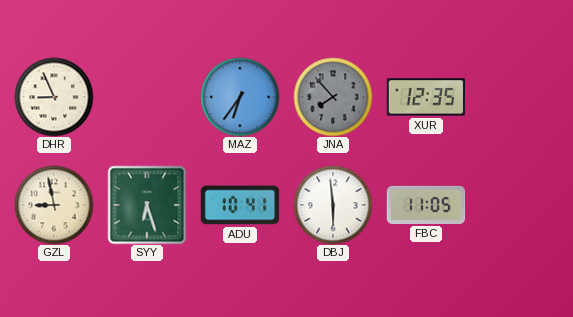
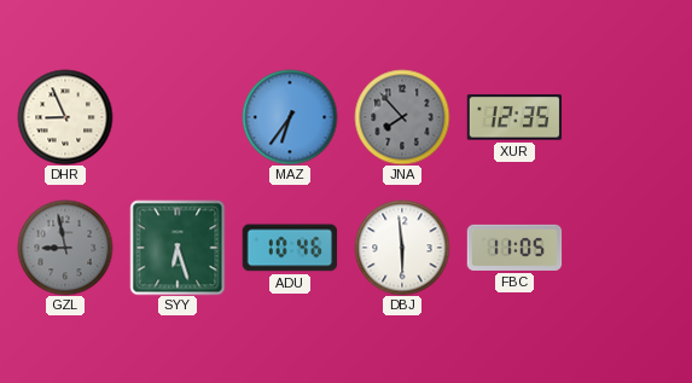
GZL dial: cream -> grey
ADU: 10:41 -> 10:46
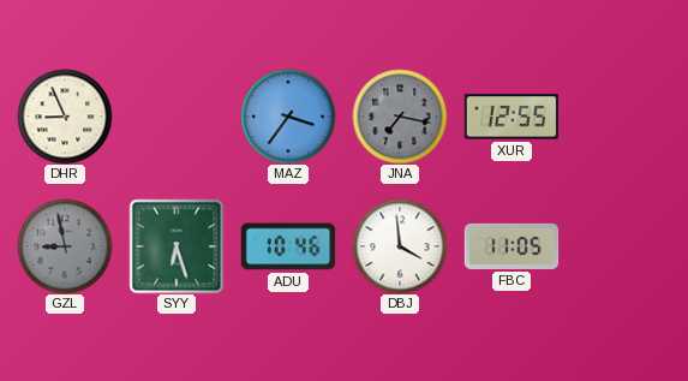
MAZ: 6:36 -> 3:36
JNA: 7:53 -> 7:17
XUR: 12:35 -> 12:55
DBJ: 5:59 -> 3:59
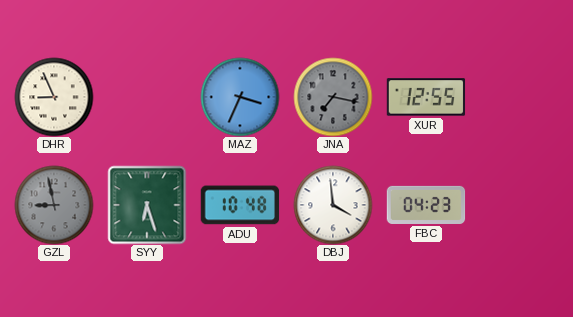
MAZ: 3:36 -> 3:34
ADU: 10:46 -> 10:48
FBC: 11:05 -> 04:23
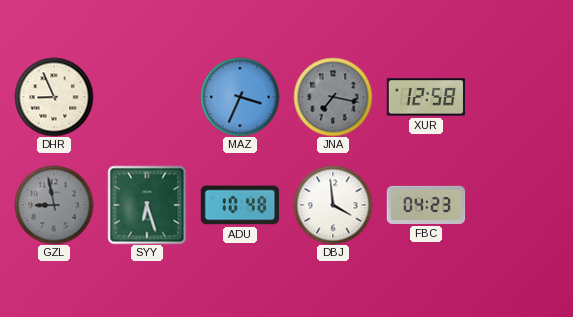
XUR: 12:55 -> 12:58
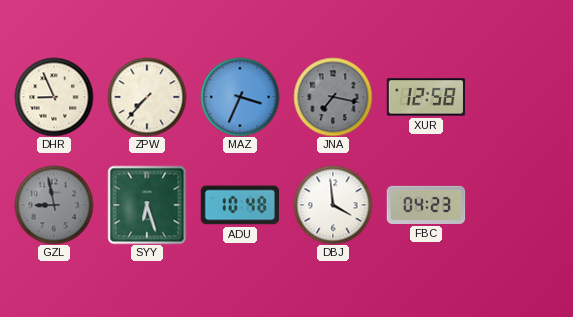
ZPW: none -> 7:37
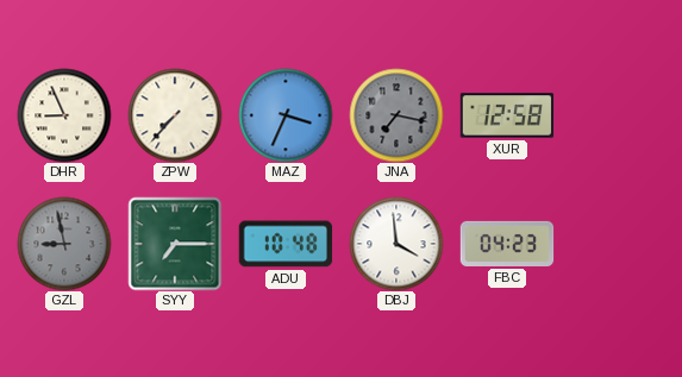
SYY: 6:27 -> 7:15
